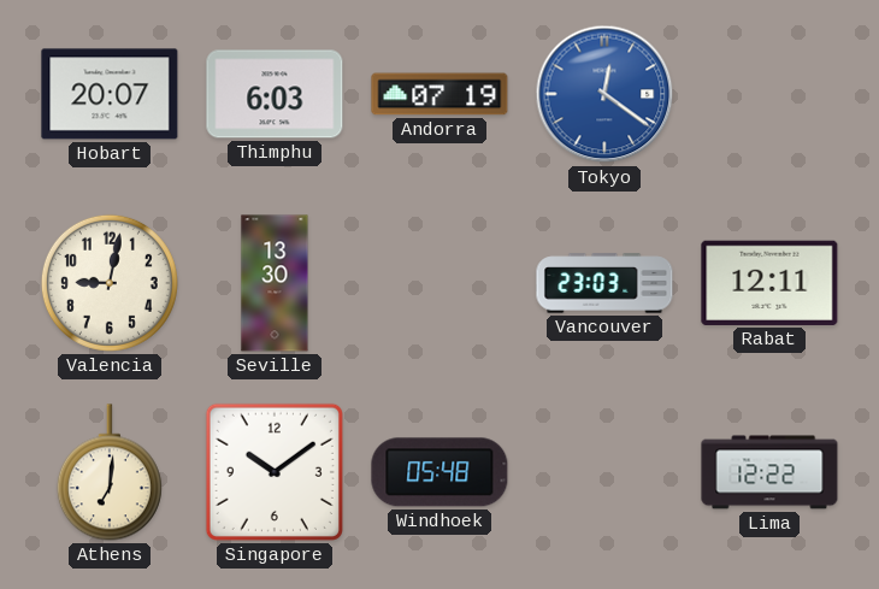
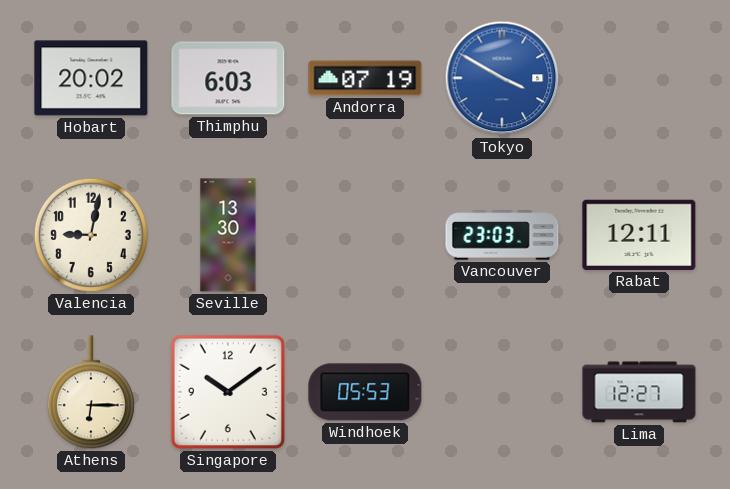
Hobart: 20:07 -> 20:02
Tokyo: 12:21 -> 3:50
Athens: 7:01 -> 6:15
Windhoek: 05:48 -> 05:53
Lima: 12:22 -> 12:27
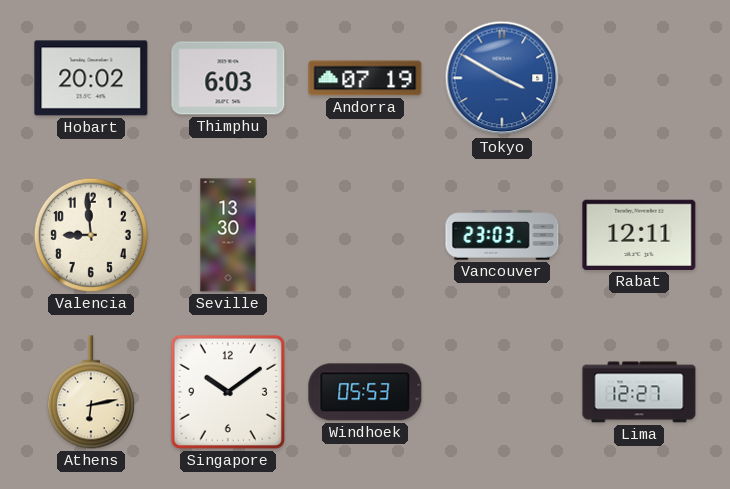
Valencia: 9:02 -> 8:59
Athens: 6:15 -> 6:13
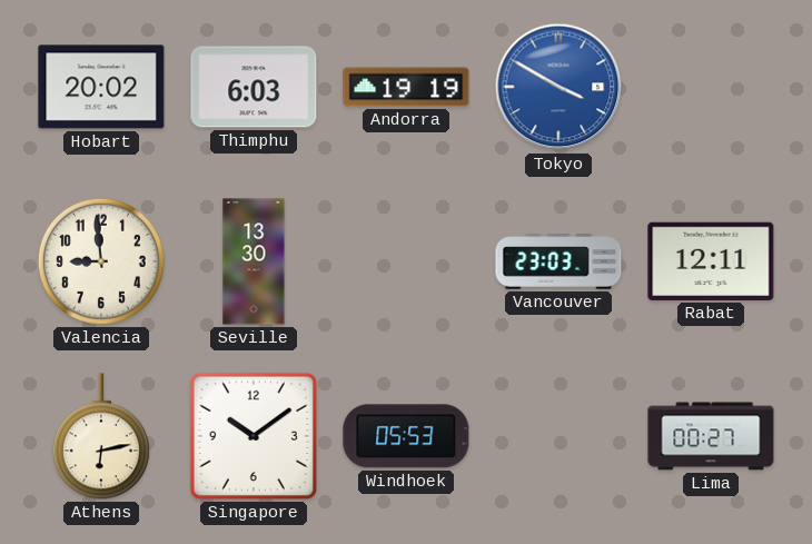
Andorra: 07:19 -> 19:19
Lima: 12:27 -> 00:27
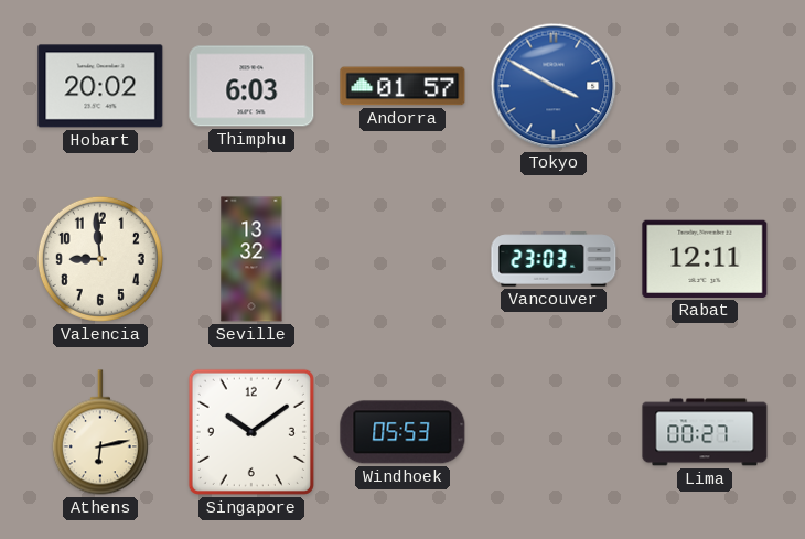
Andorra: 19:19 -> 01:57
Seville: 13:30 -> 13:32
